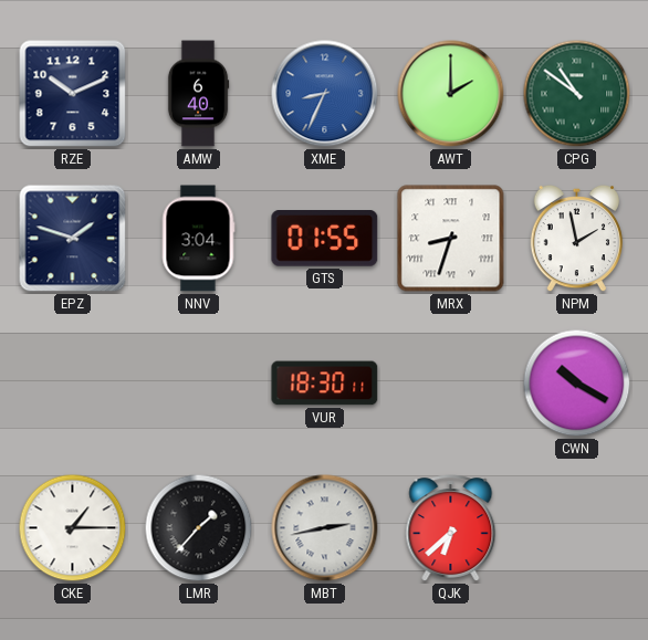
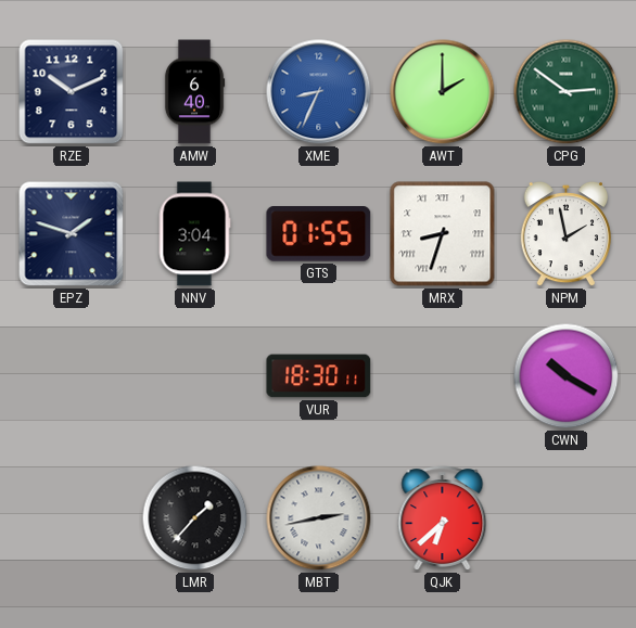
CPG: 10:51 -> 2:51
CKE: 1:15 -> none
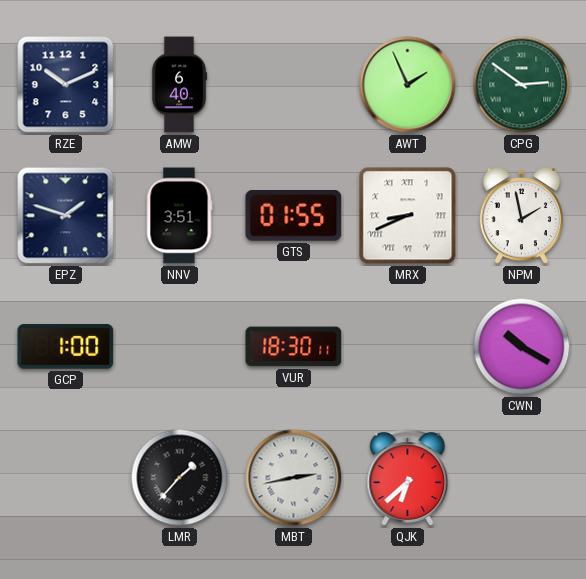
XME: 8:34 -> none
AWT: 2:00 -> 1:56
NNV: 3:04 -> 3:51
MRX: 8:33 -> 8:41
GCP: none -> 1:00
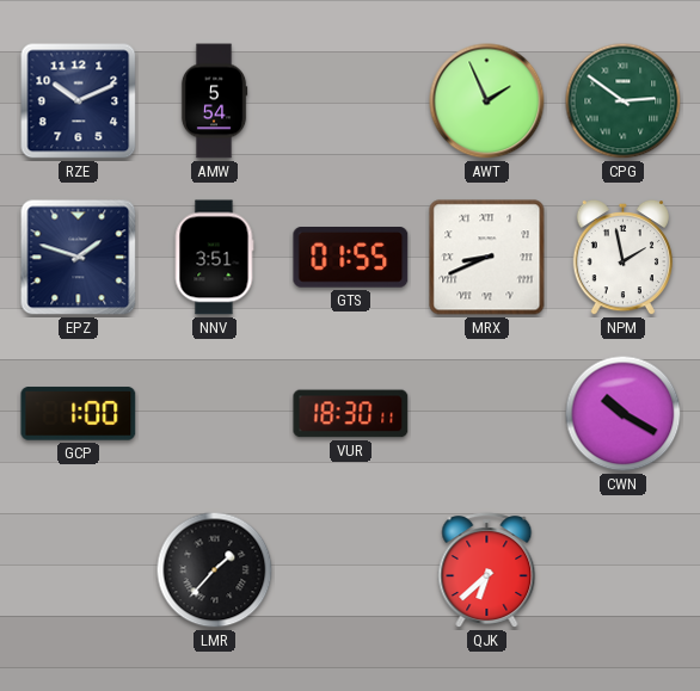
AMW: 6:40 -> 5:54
MBT: 2:43 -> none
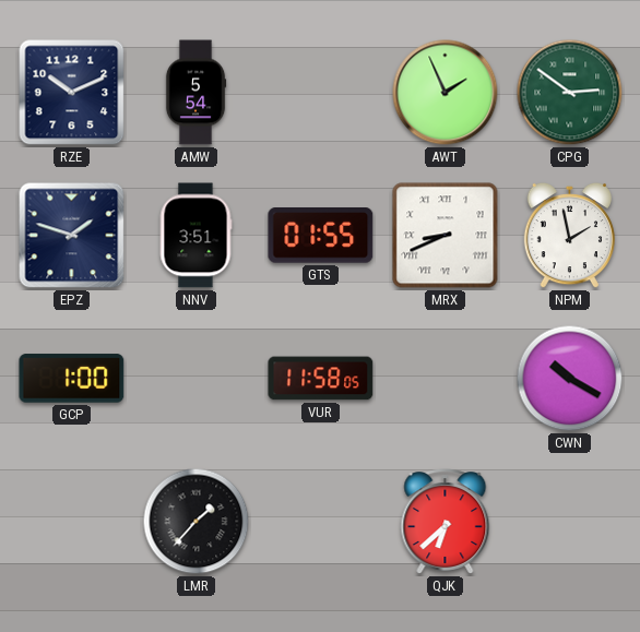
VUR: 18:30 -> 11:58
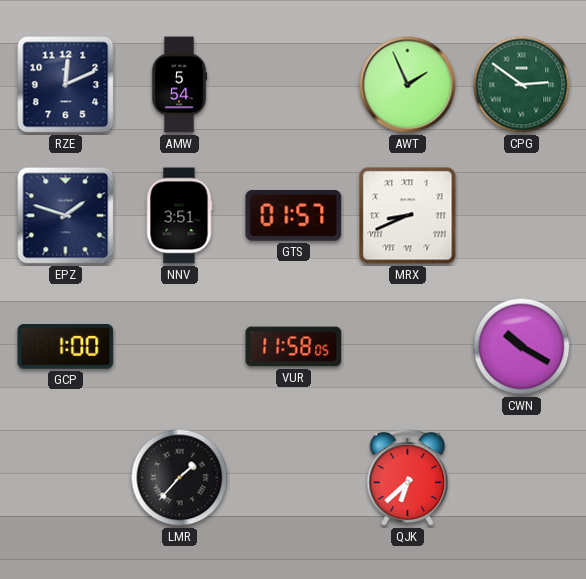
RZE: 10:11 -> 12:11
GTS: 01:55 -> 01:57
NPM: 1:58 -> none
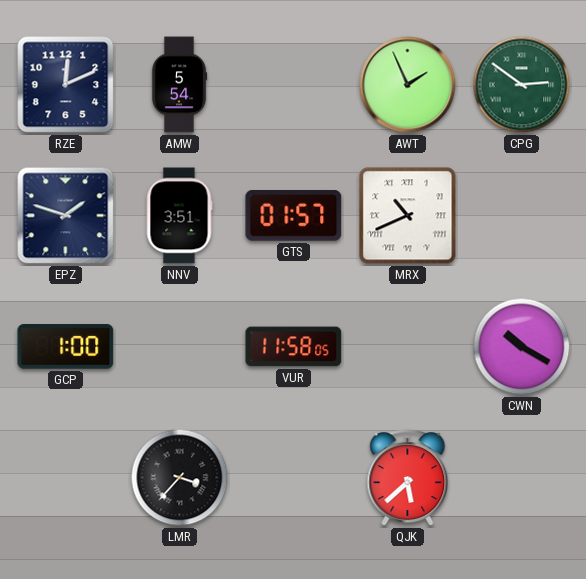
MRX: 8:41 -> 10:41
LMR: 1:37 -> 3:37
QJK: 6:38 -> 5:38
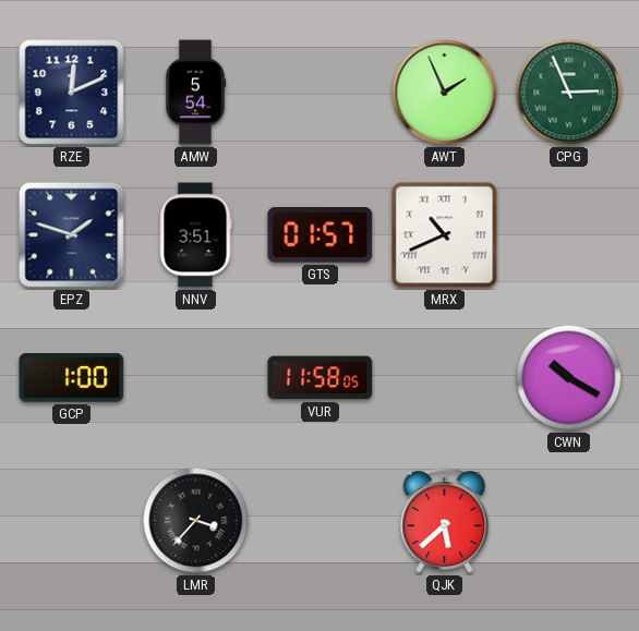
CPG: 2:51 -> 2:56
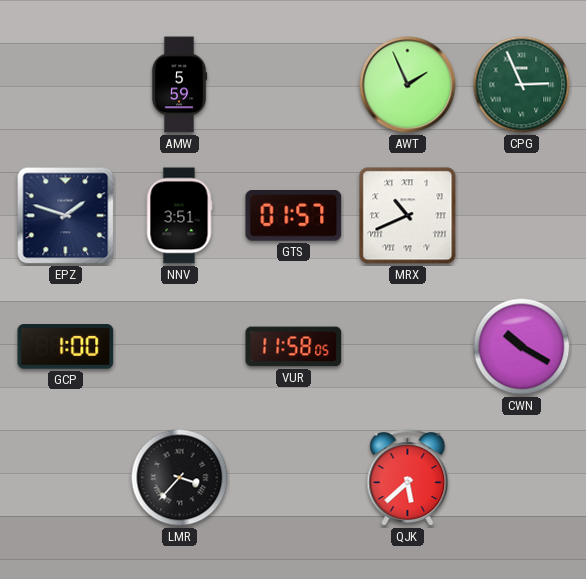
RZE: 12:11 -> none
AMW: 5:54 -> 5:59
